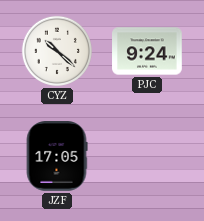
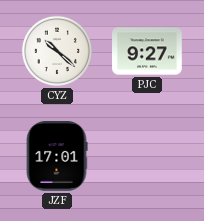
PJC: 9:24 -> 9:27
JZF: 17:05 -> 17:01
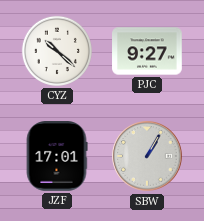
SBW: none -> 1:05
